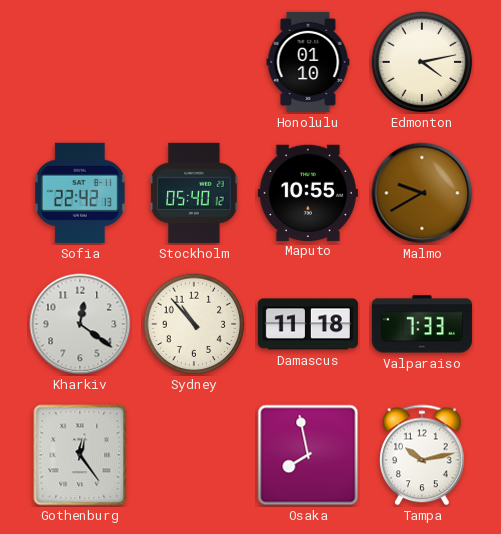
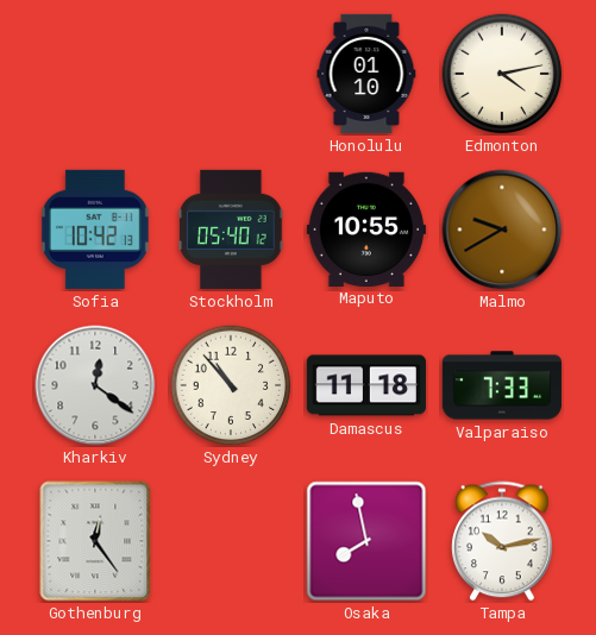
Sofia: 22:42 -> 10:42
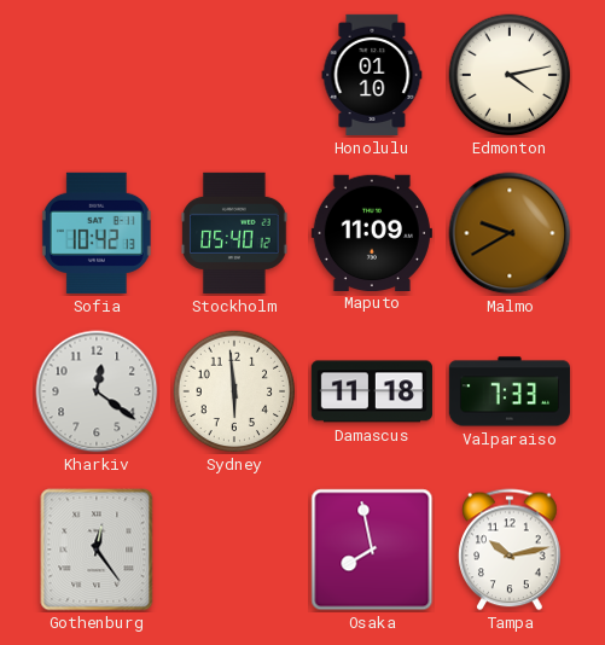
Maputo: 10:55 -> 11:09
Sydney: 10:53 -> 5:59
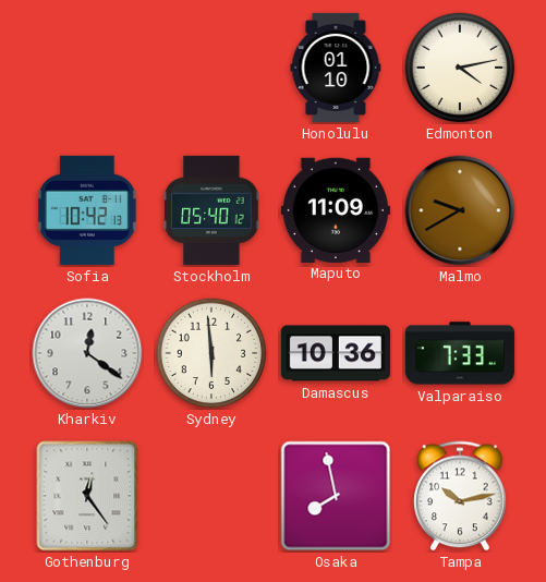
Damascus: 11:18 -> 10:36
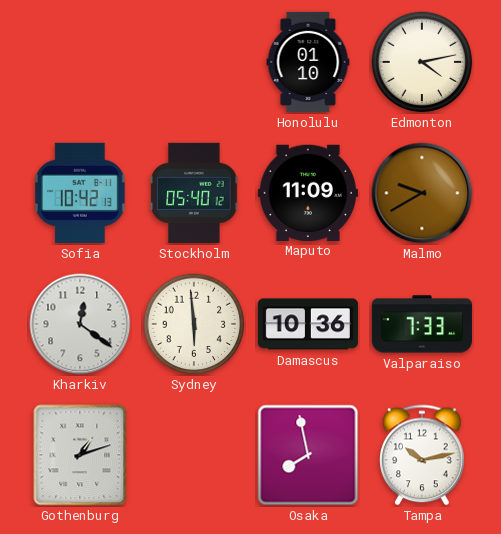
Gothenburg: 12:24 -> 1:12
